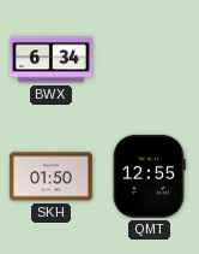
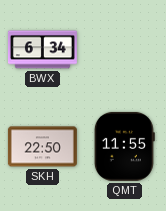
SKH: 01:50 -> 22:50
QMT: 12:55 -> 11:55
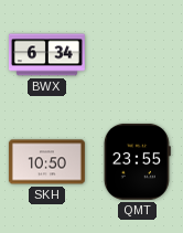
SKH: 22:50 -> 10:50
QMT: 11:55 -> 23:55
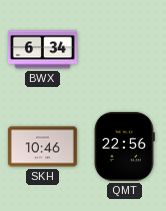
SKH: 10:50 -> 10:46
QMT: 23:55 -> 22:56
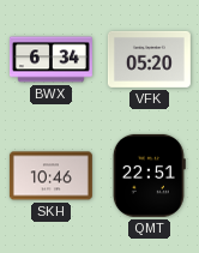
VFK: none -> 05:20
QMT: 22:56 -> 22:51
